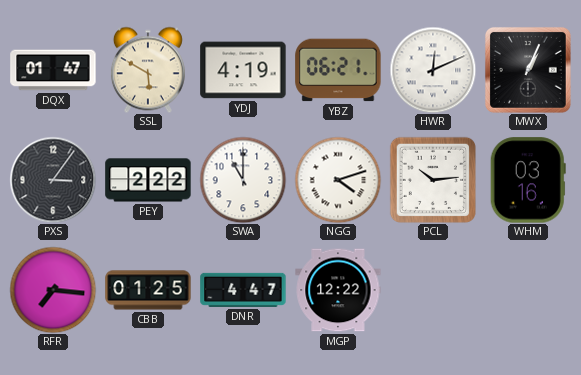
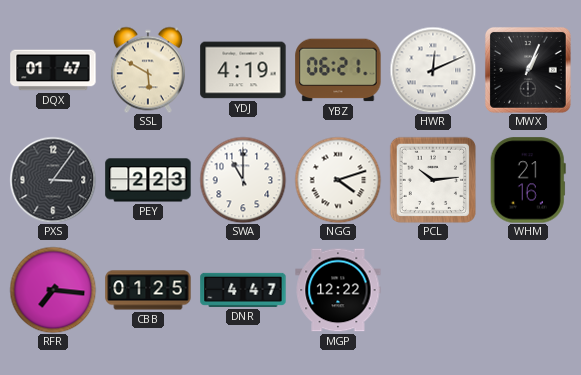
PEY: 2:22 -> 2:23
WHM: 03:16 -> 21:16
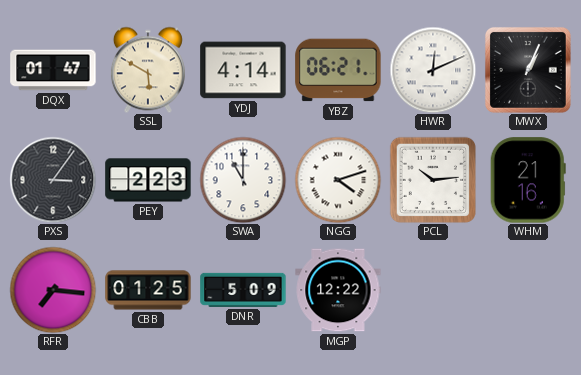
YDJ: 4:19 -> 4:14
DNR: 4:47 -> 5:09
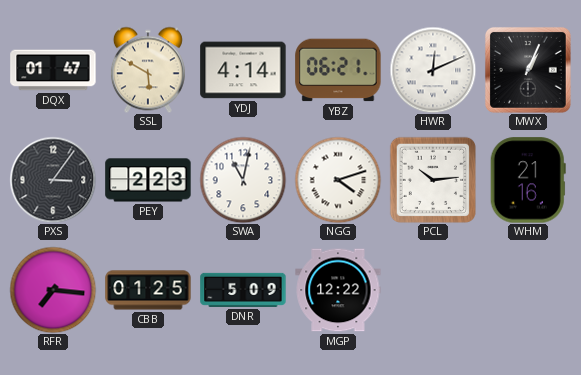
SWA: 11:00 -> 11:02
